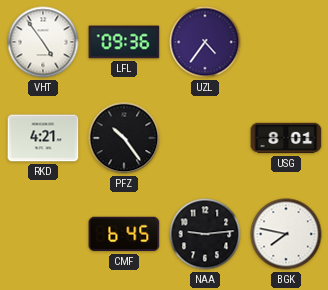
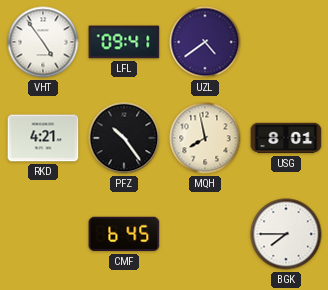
LFL: 09:36 -> 09:41
UZL: 4:36 -> 4:39
MQH: none -> 7:58
NAA: 9:14 -> none
BGK: 7:47 -> 7:45
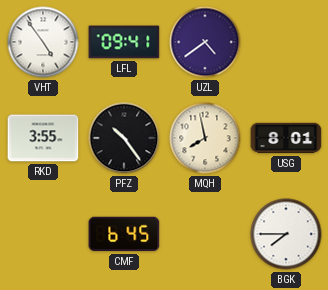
RKD: 4:21 -> 3:55
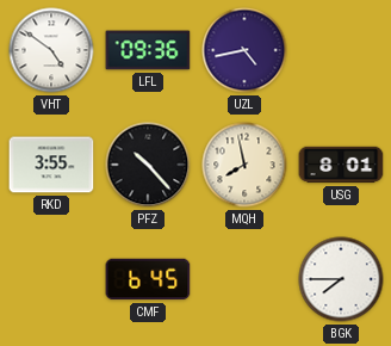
VHT: 4:54 -> 4:51
LFL: 09:41 -> 09:36
UZL: 4:39 -> 4:43
PFZ: 10:24 -> 10:23
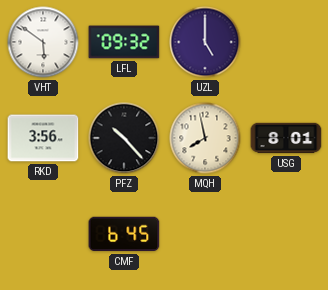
VHT: 4:51 -> 5:51
LFL: 09:36 -> 09:32
UZL: 4:43 -> 5:00
RKD: 3:55 -> 3:56
BGK: 7:45 -> none
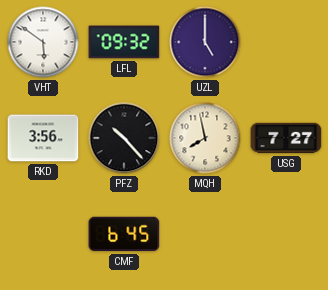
USG: 8:01 -> 7:27
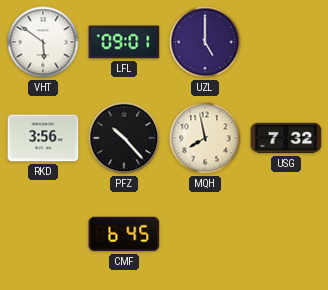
LFL: 09:32 -> 09:01
USG: 7:27 -> 7:32
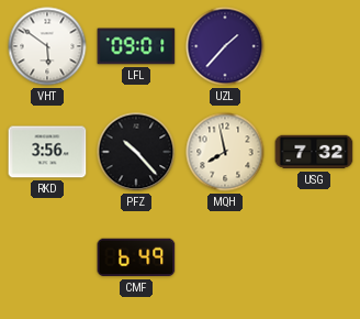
UZL: 5:00 -> 1:37
CMF: 6:45 -> 6:49
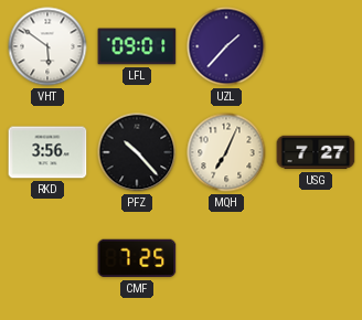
MQH: 7:58 -> 7:04
USG: 7:32 -> 7:27
CMF: 6:49 -> 7:25
